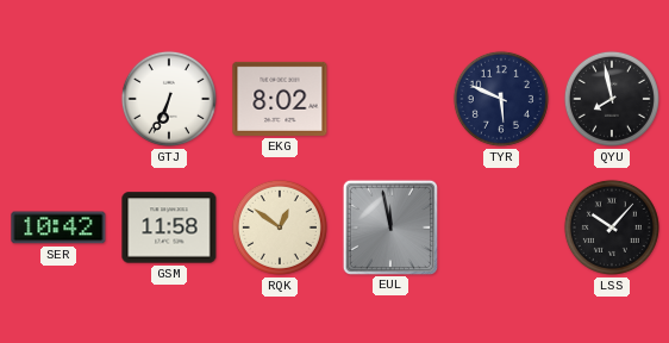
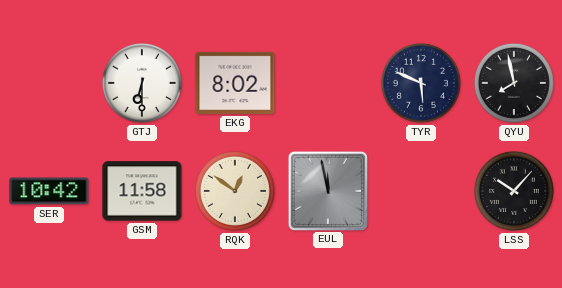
GTJ: 6:34 -> 6:30
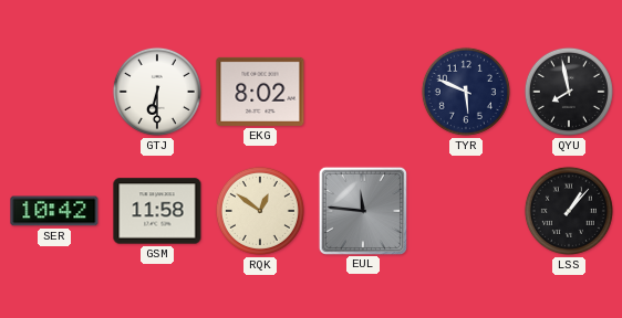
EUL: 11:58 -> 11:46
LSS: 10:07 -> 1:07
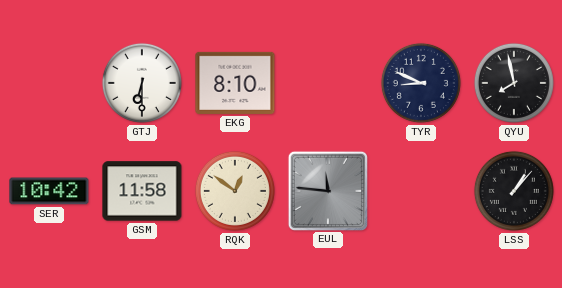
EKG: 8:02 -> 8:10
TYR: 5:49 -> 8:49
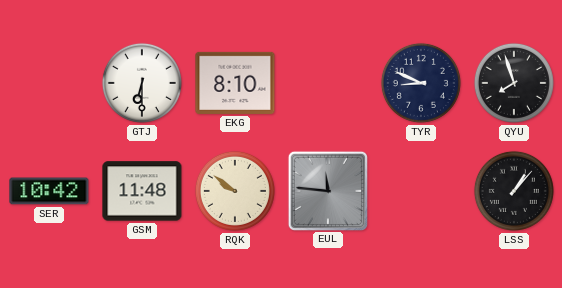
QYU: 7:58 -> 7:57
GSM: 11:58 -> 11:48
RQK: 12:51 -> 9:51
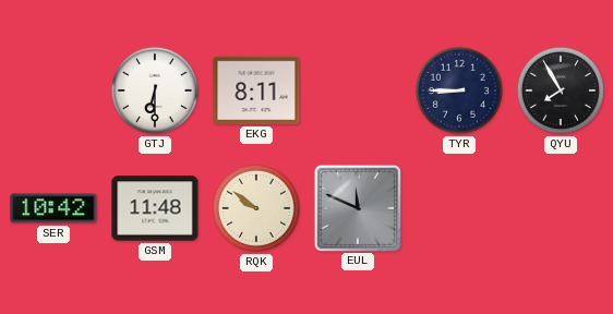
EKG: 8:10 -> 8:11
TYR: 8:49 -> 8:45
QYU: 7:57 -> 7:55
EUL: 11:46 -> 11:49
LSS: 1:07 -> none
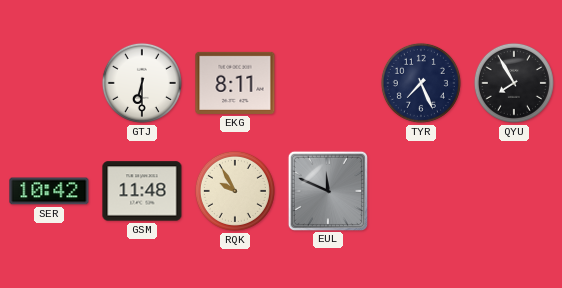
TYR: 8:45 -> 7:26
RQK: 9:51 -> 9:55
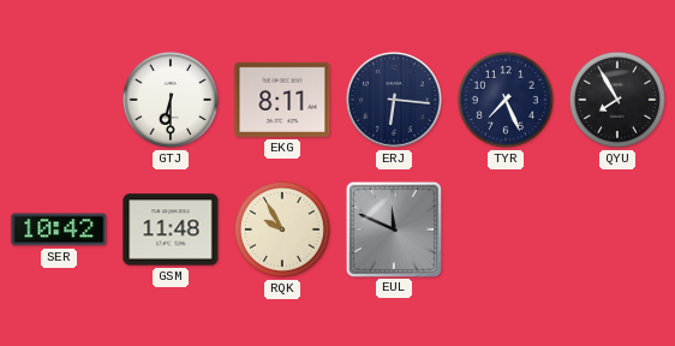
ERJ: none -> 6:16
